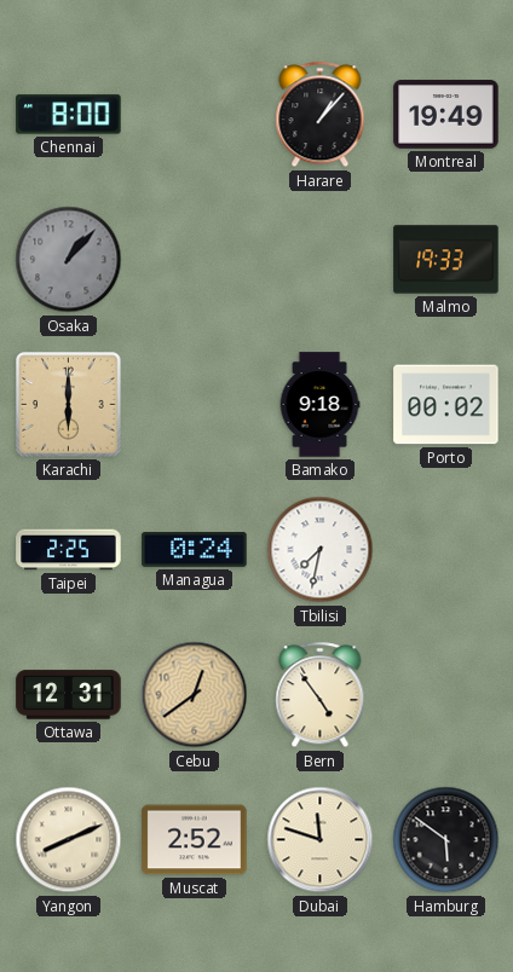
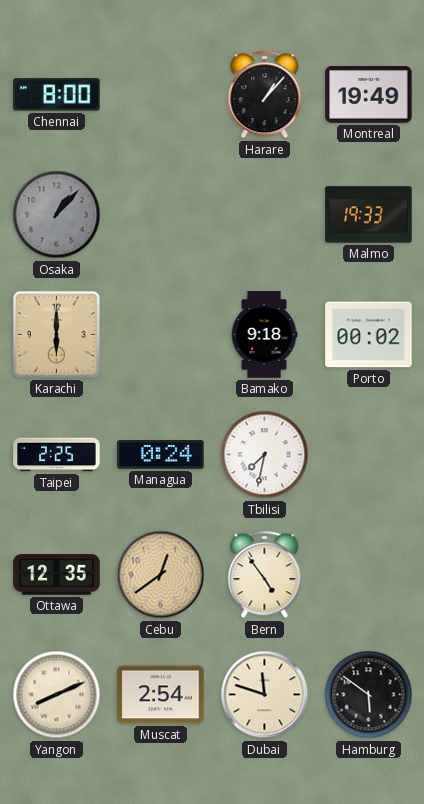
Ottawa: 12:31 -> 12:35
Muscat: 2:52 -> 2:54
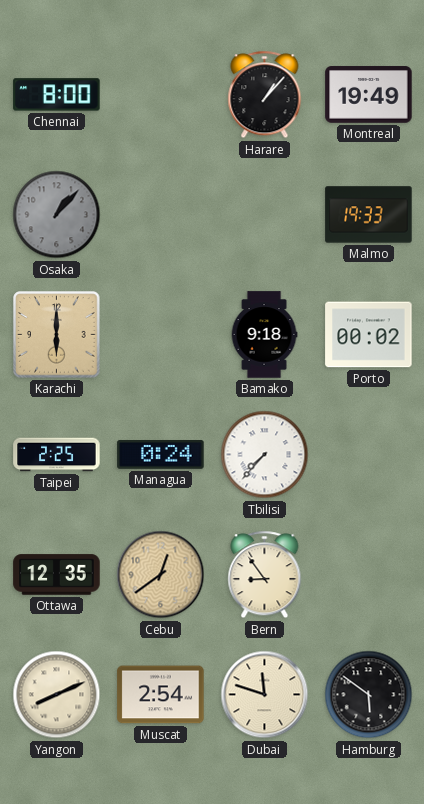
Tbilisi: 7:32 -> 7:37
Bern: 4:54 -> 8:54
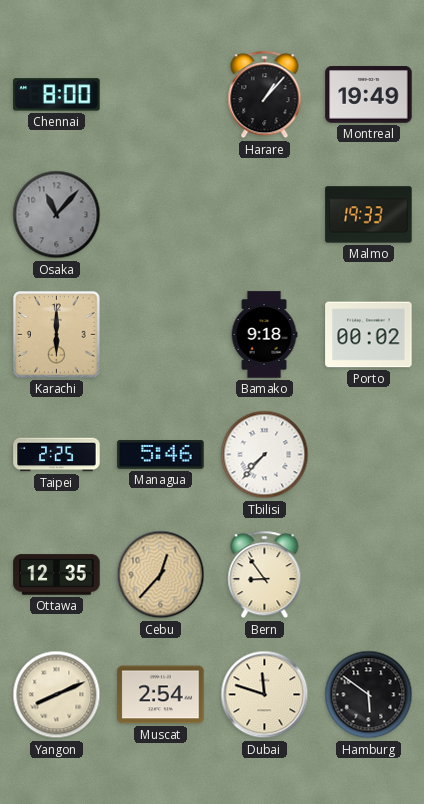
Osaka: 1:07 -> 11:07
Managua: 0:24 -> 5:46
Cebu: 12:39 -> 12:37
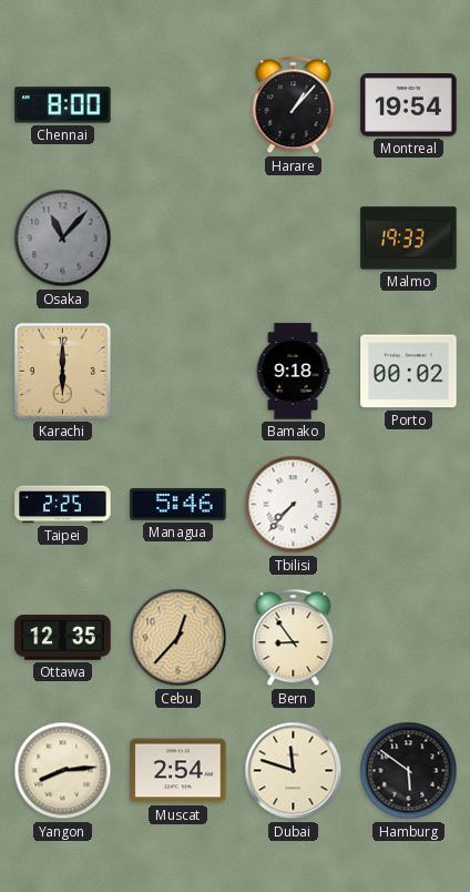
Montreal: 19:49 -> 19:54
Yangon: 8:11 -> 8:14
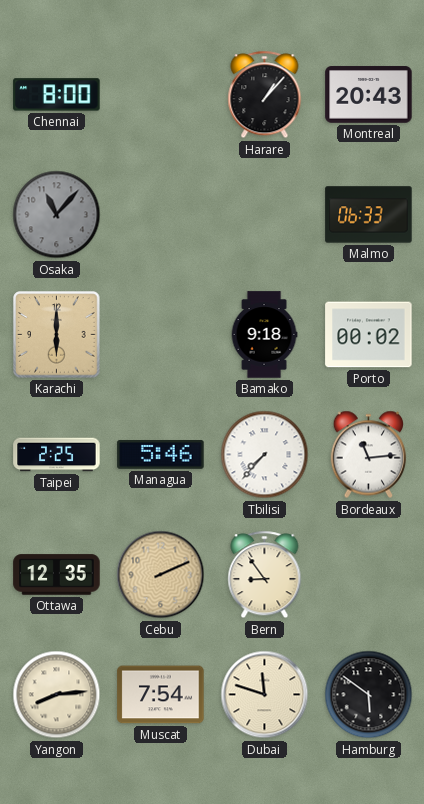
Montreal: 19:54 -> 20:43
Malmo: 19:33 -> 06:33
Bordeaux: none -> 11:14
Cebu: 12:37 -> 2:11
Muscat: 2:54 -> 7:54
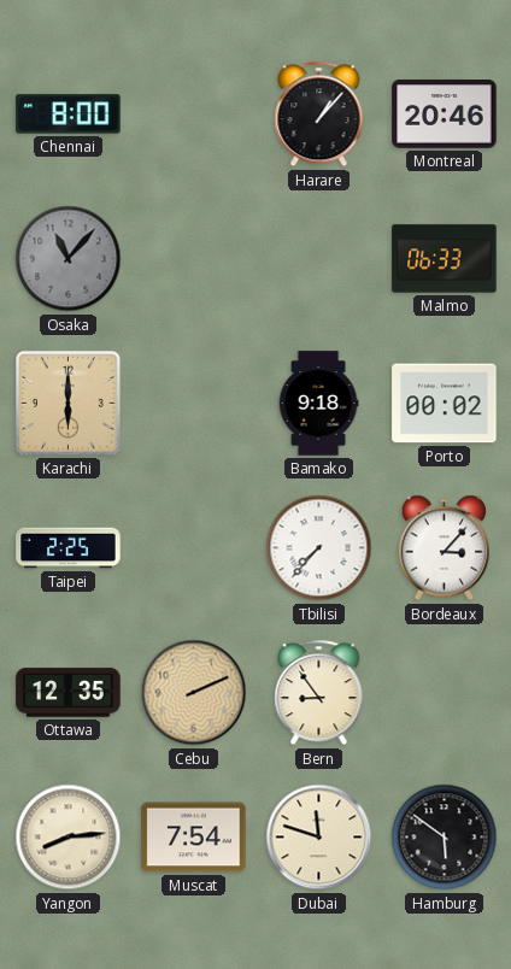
Montreal: 20:43 -> 20:46
Managua: 5:46 -> none
Bordeaux: 11:14 -> 3:07
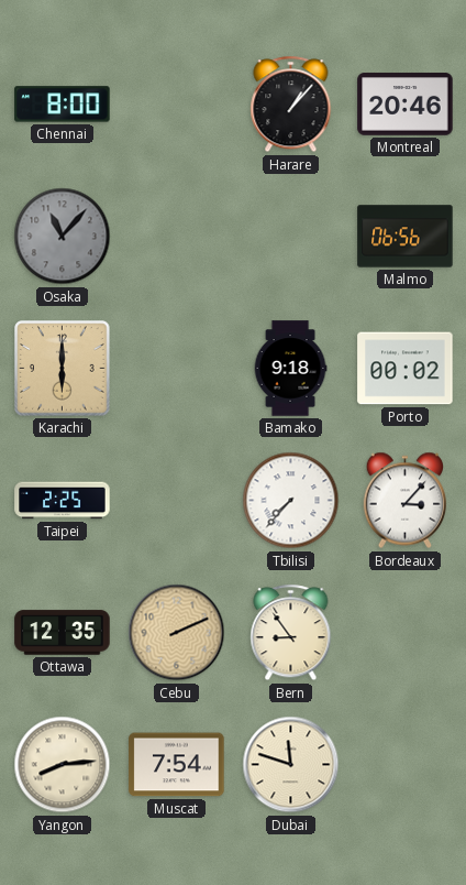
Malmo: 06:33 -> 06:56
Hamburg: 5:51 -> none
